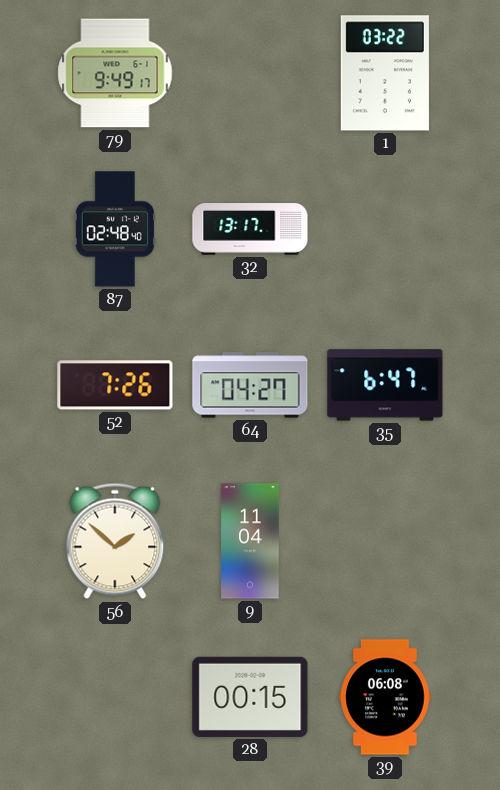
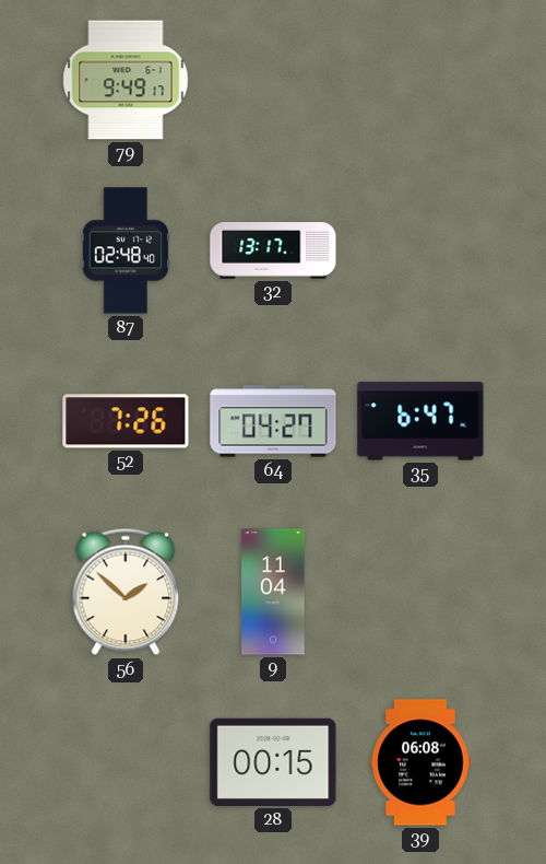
1: 03:22 -> none
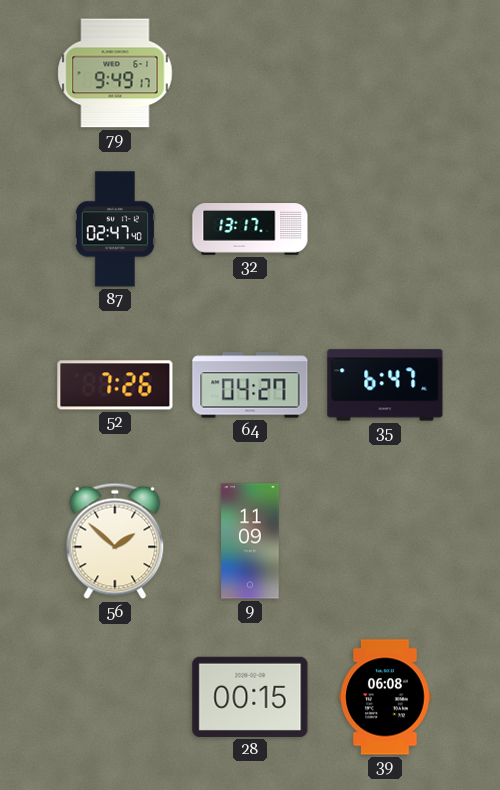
87: 02:48 -> 02:47
9: 11:04 -> 11:09
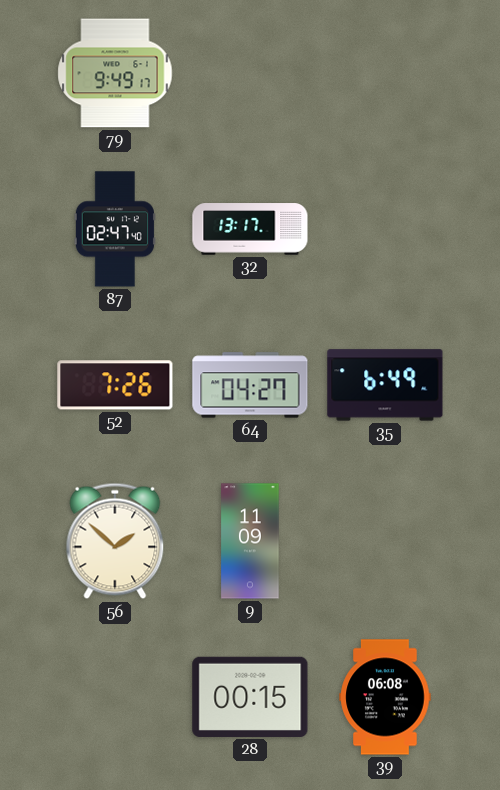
35: 6:47 -> 6:49
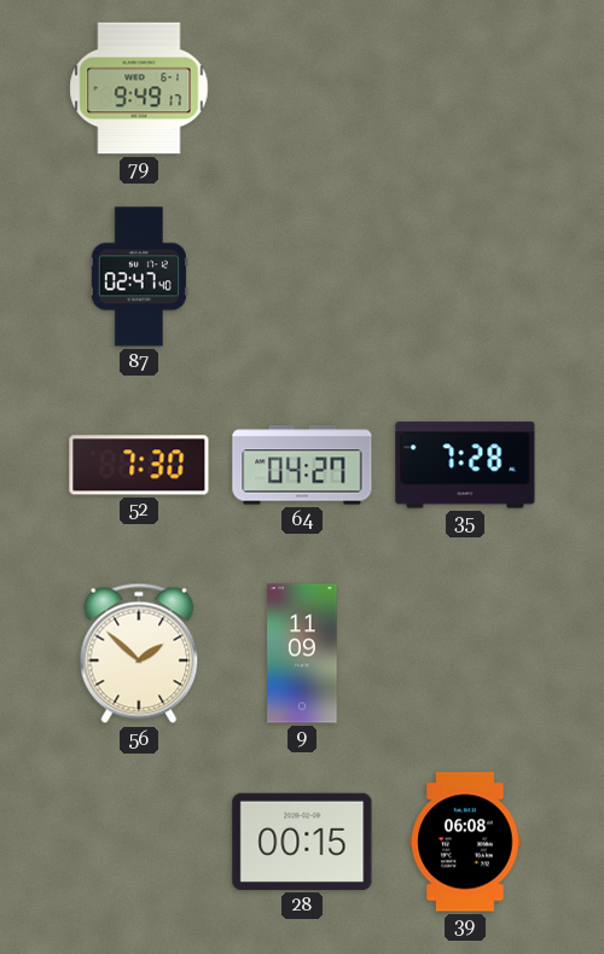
32: 13:17 -> none
52: 7:26 -> 7:30
35: 6:49 -> 7:28
